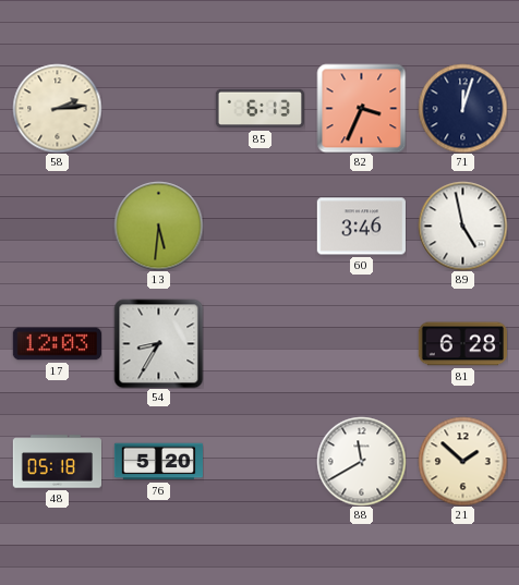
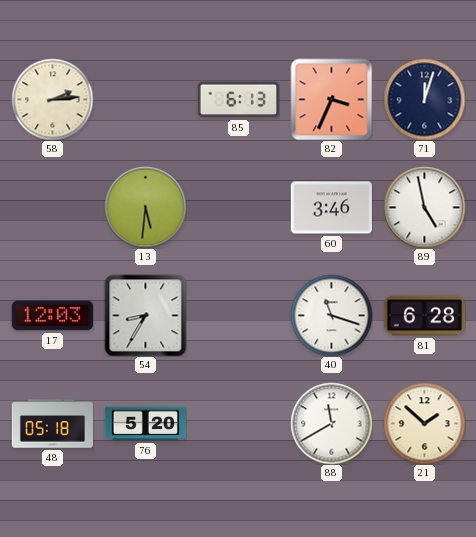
40: none -> 11:18
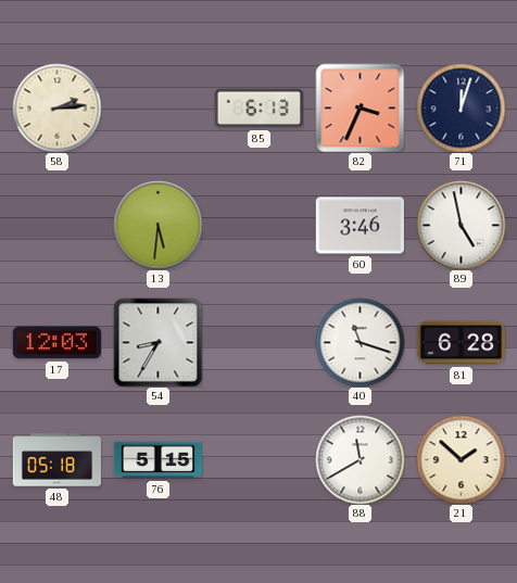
76: 5:20 -> 5:15
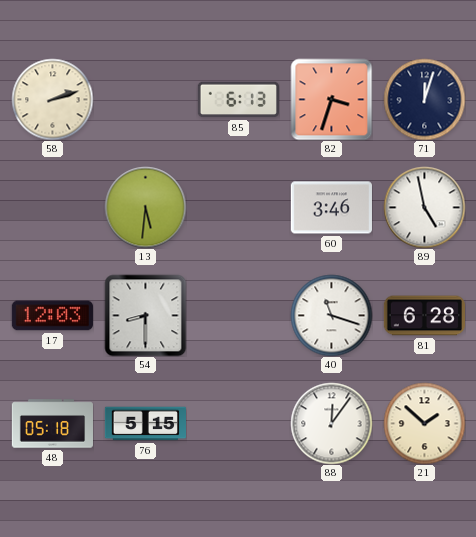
58: 2:14 -> 2:12
82: 3:34 -> 3:33
54: 8:35 -> 8:30
88: 11:40 -> 12:06
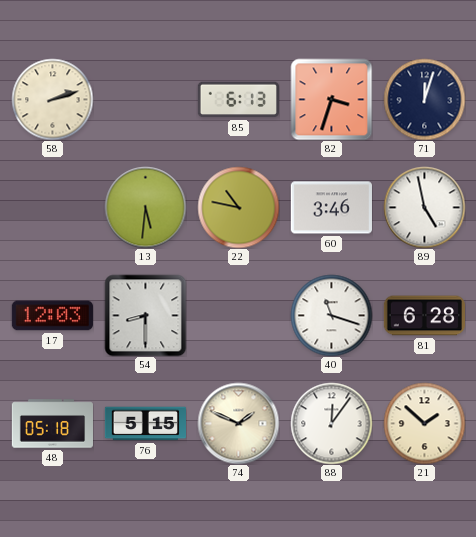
22: none -> 10:47
74: none -> 1:49
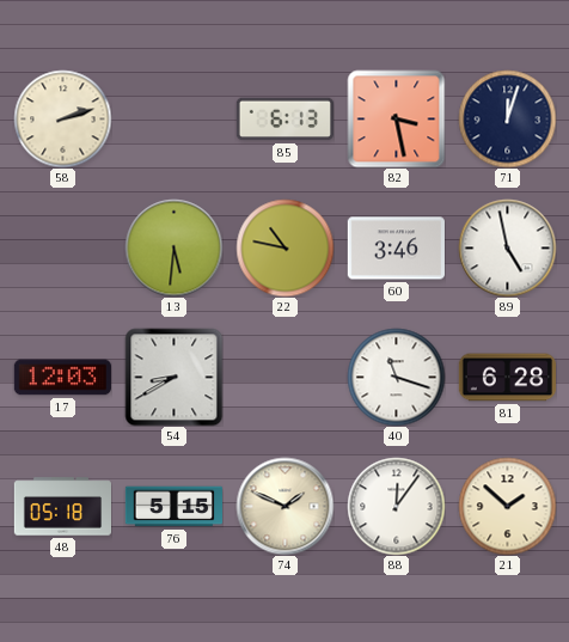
82: 3:33 -> 3:28
54: 8:30 -> 8:40
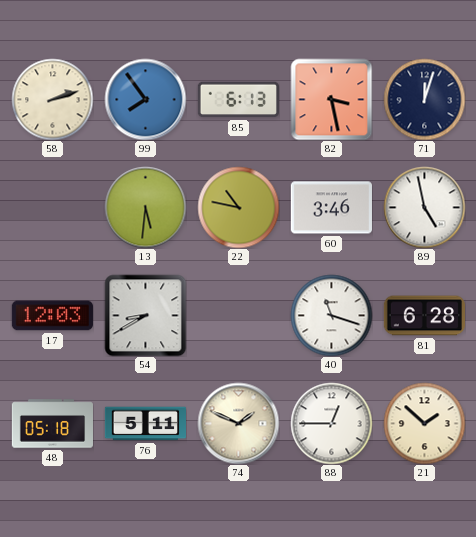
99: none -> 7:54
76: 5:15 -> 5:11
88: 12:06 -> 12:45
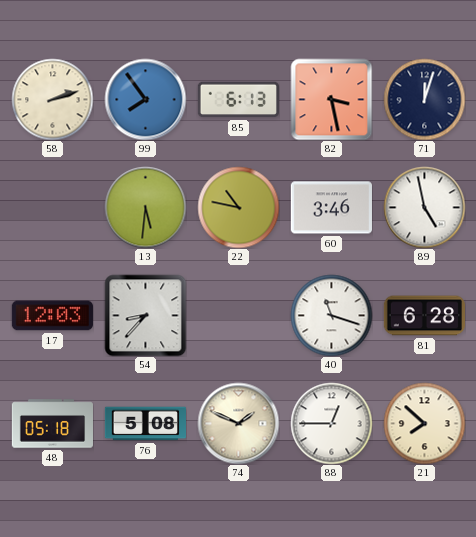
54: 8:40 -> 8:37
76: 5:11 -> 5:08
21: 1:52 -> 7:52
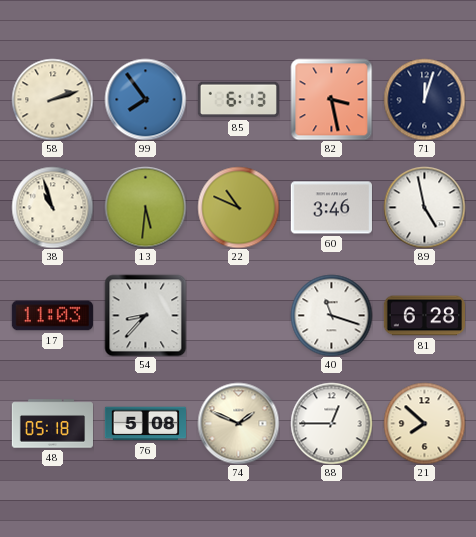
38: none -> 10:57
22: 10:47 -> 10:49
17: 12:03 -> 11:03
